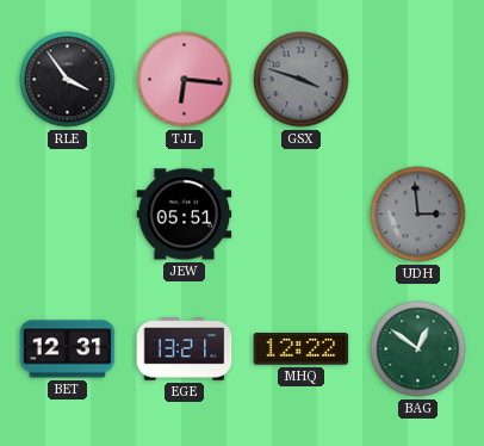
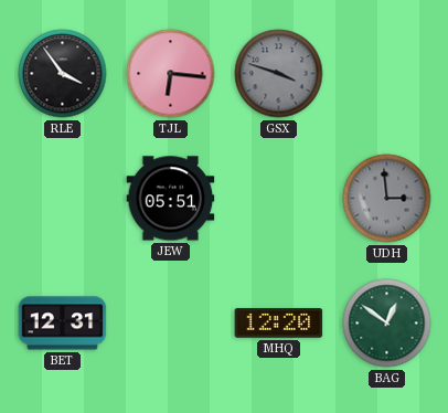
EGE: 13:21 -> none
MHQ: 12:22 -> 12:20
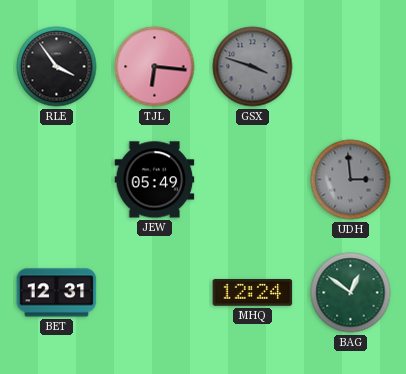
JEW: 05:51 -> 05:49
MHQ: 12:20 -> 12:24
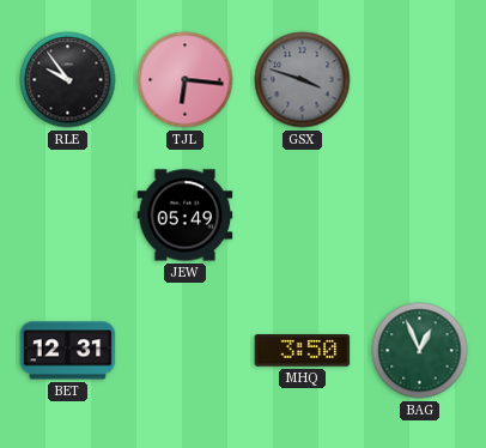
RLE: 3:54 -> 9:54
UDH: 2:59 -> none
MHQ: 12:24 -> 3:50
BAG: 12:51 -> 12:56
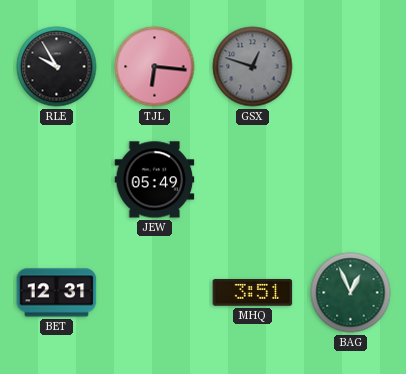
RLE: 9:54 -> 9:55
GSX: 3:48 -> 12:48
MHQ: 3:50 -> 3:51
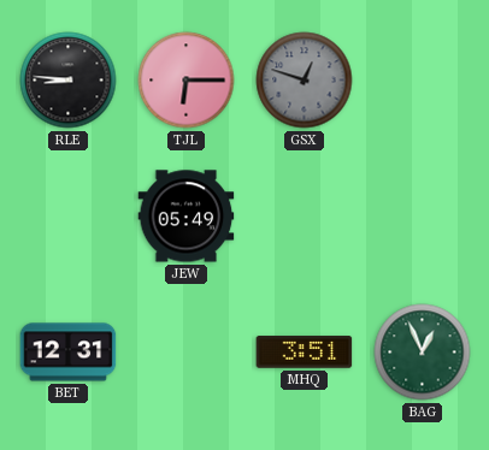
RLE: 9:55 -> 8:46
TJL: 6:16 -> 6:15
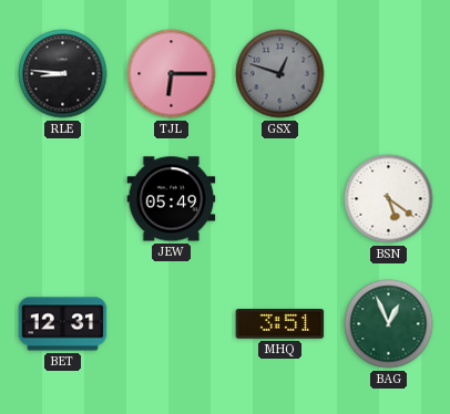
BSN: none -> 5:21
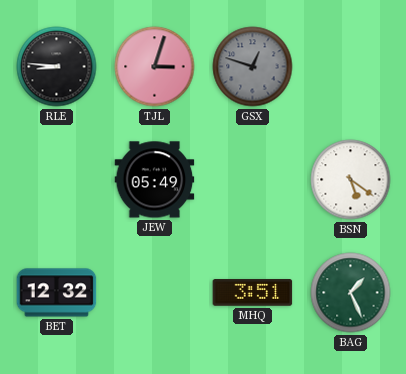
TJL: 6:15 -> 3:03
BET: 12:31 -> 12:32
BAG: 12:56 -> 1:26
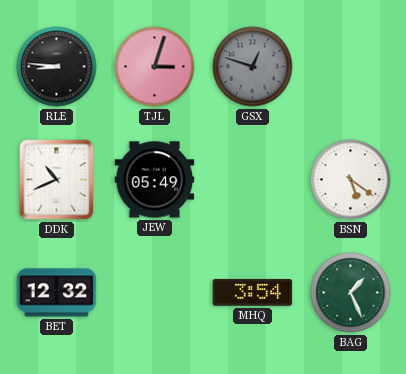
DDK: none -> 10:41
MHQ: 3:51 -> 3:54
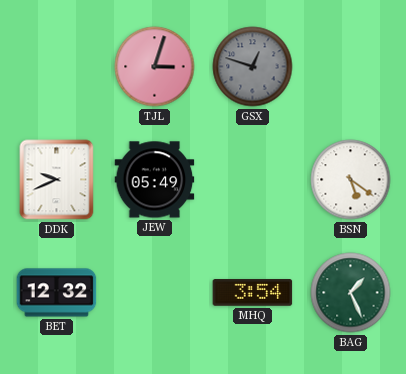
RLE: 8:46 -> none
DDK: 10:41 -> 9:41
